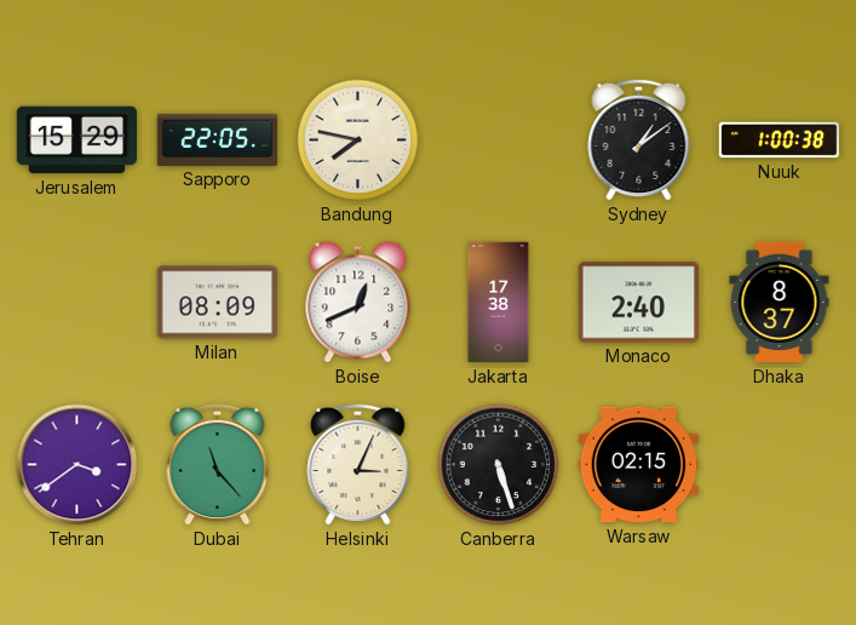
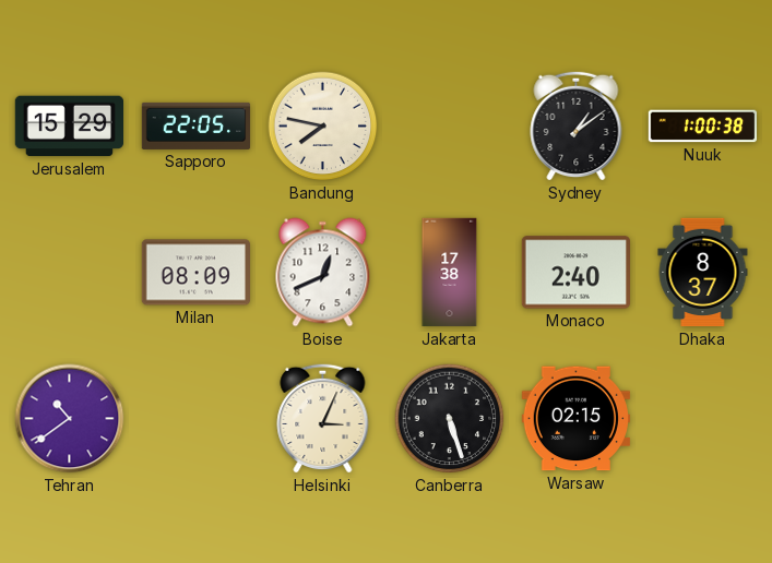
Tehran: 3:39 -> 10:39
Dubai: 11:23 -> none
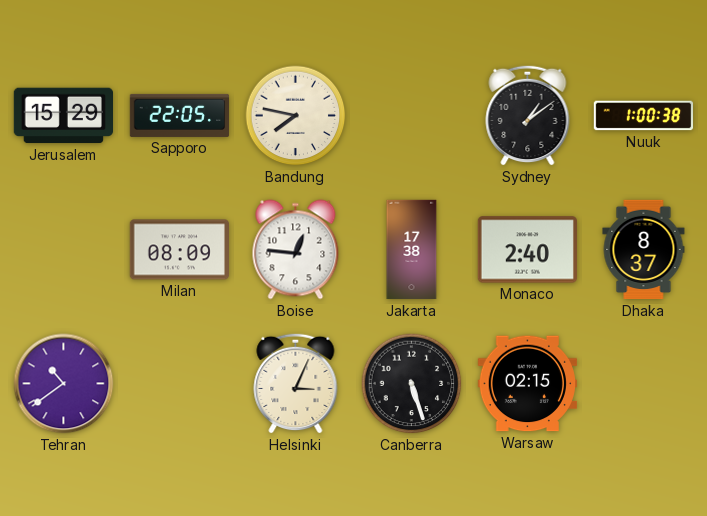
Boise: 12:41 -> 12:46
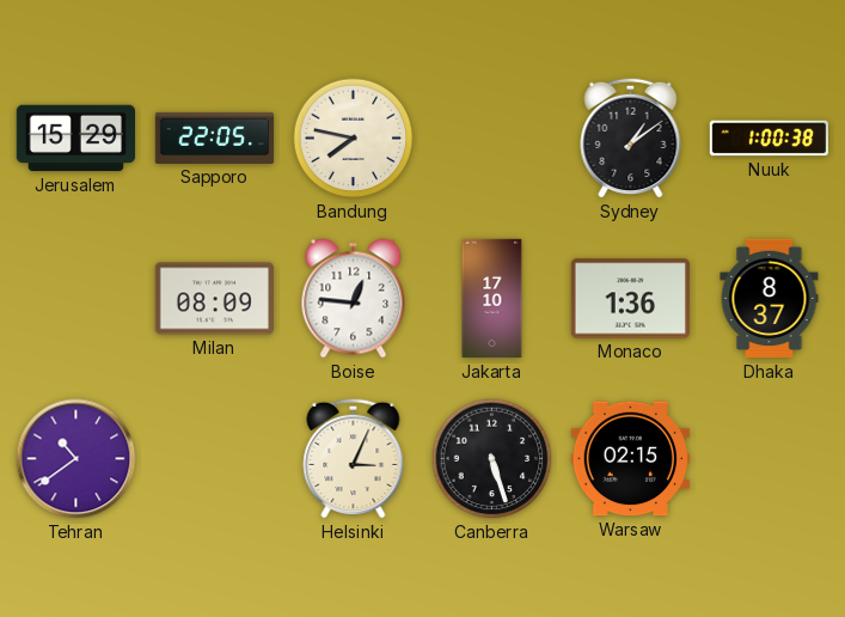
Jakarta: 17:38 -> 17:10
Monaco: 2:40 -> 1:36
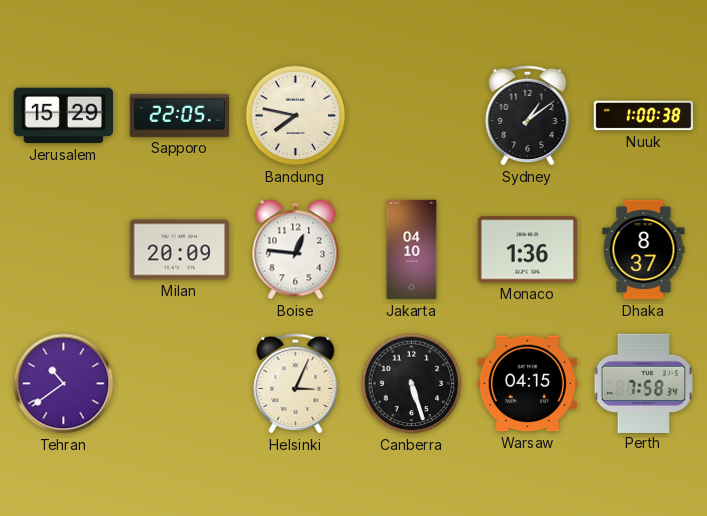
Milan: 08:09 -> 20:09
Jakarta: 17:10 -> 04:10
Warsaw: 02:15 -> 04:15
Perth: none -> 7:58
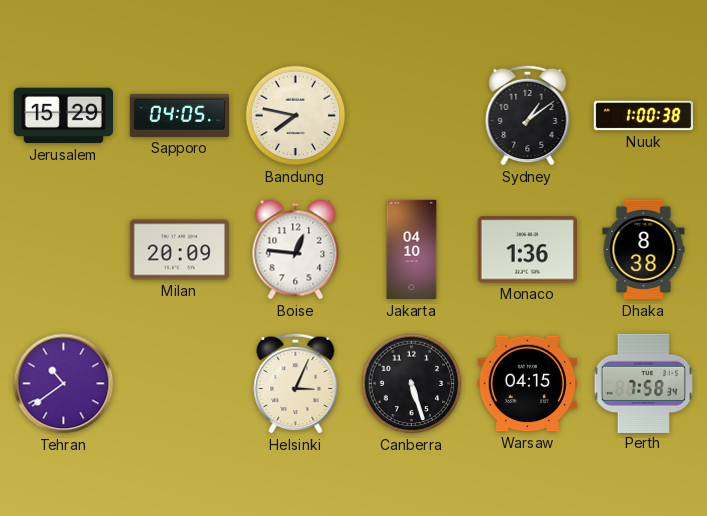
Sapporo: 22:05 -> 04:05
Dhaka: 8:37 -> 8:38
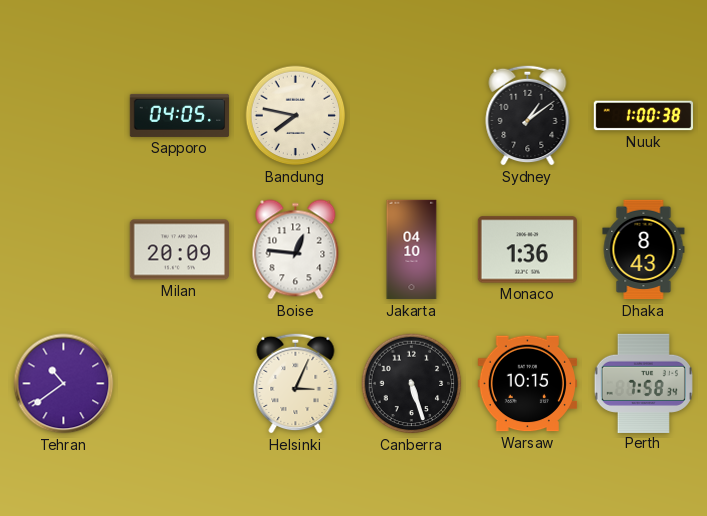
Jerusalem: 15:29 -> none
Dhaka: 8:38 -> 8:43
Warsaw: 04:15 -> 10:15
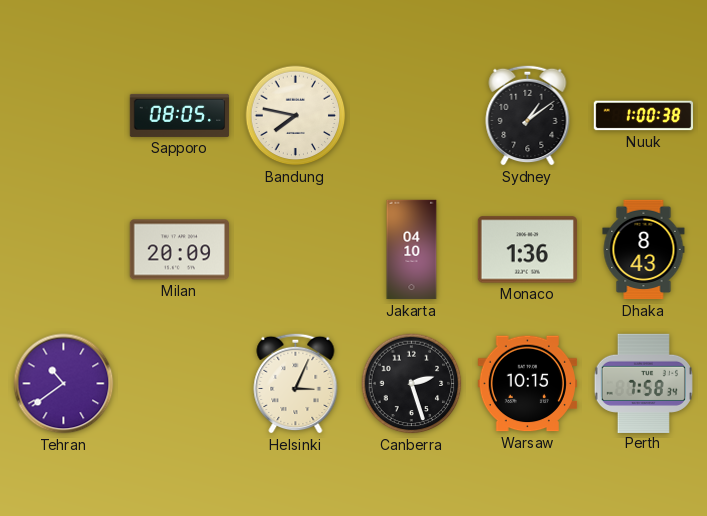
Sapporo: 04:05 -> 08:05
Boise: 12:46 -> none
Canberra: 5:27 -> 2:27
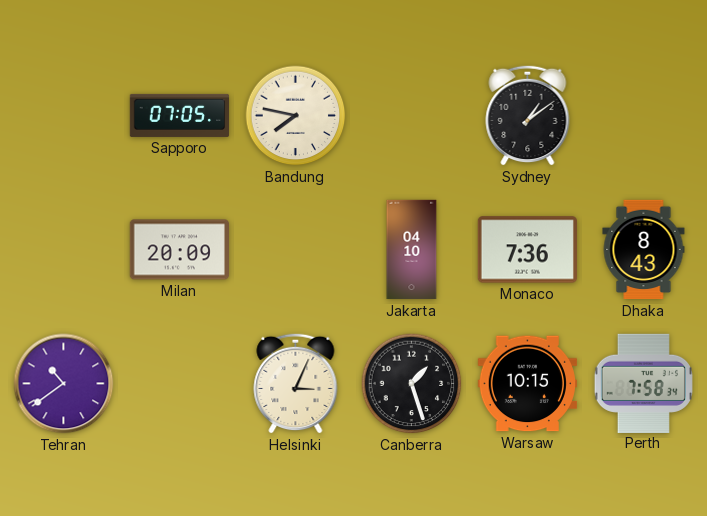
Sapporo: 08:05 -> 07:05
Nuuk: 1:00 -> none
Monaco: 1:36 -> 7:36
Canberra: 2:27 -> 1:27
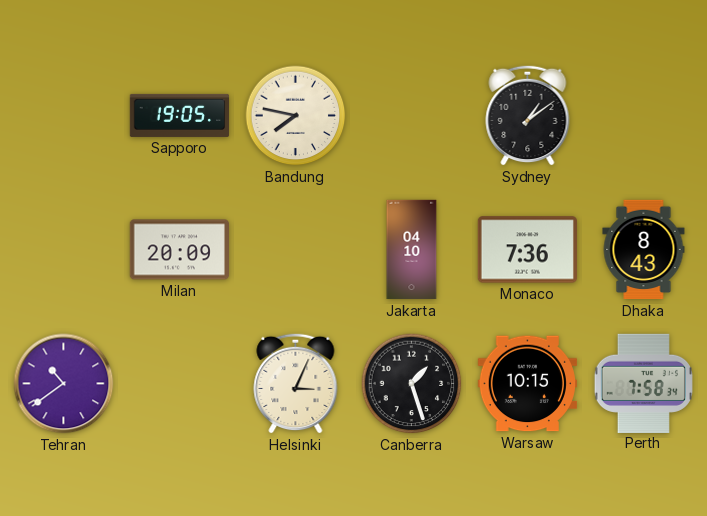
Sapporo: 07:05 -> 19:05
